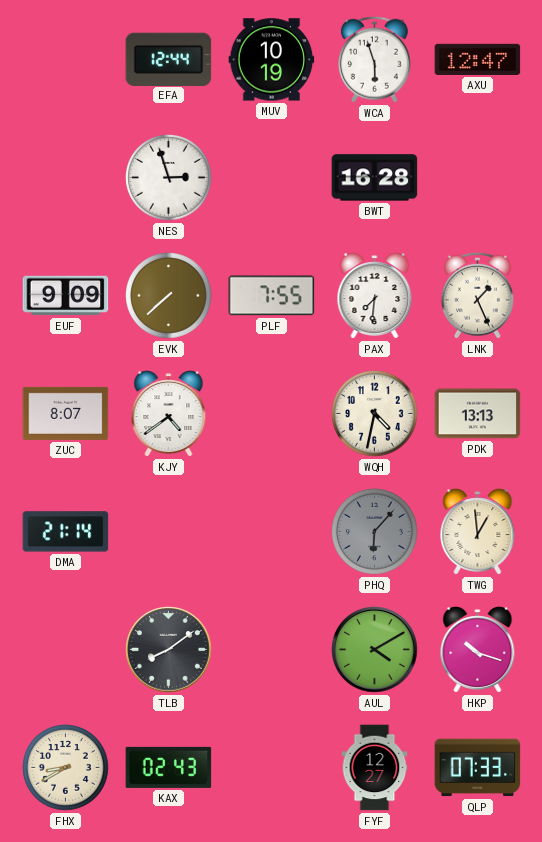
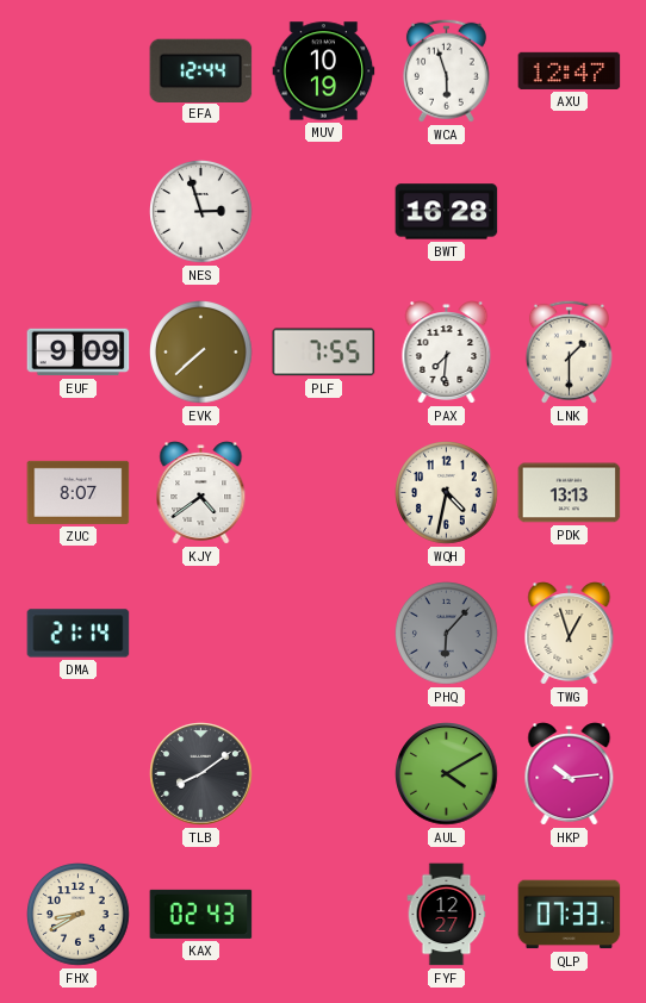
LNK: 1:26 -> 1:30
TWG: 12:59 -> 12:57
HKP: 10:18 -> 10:14
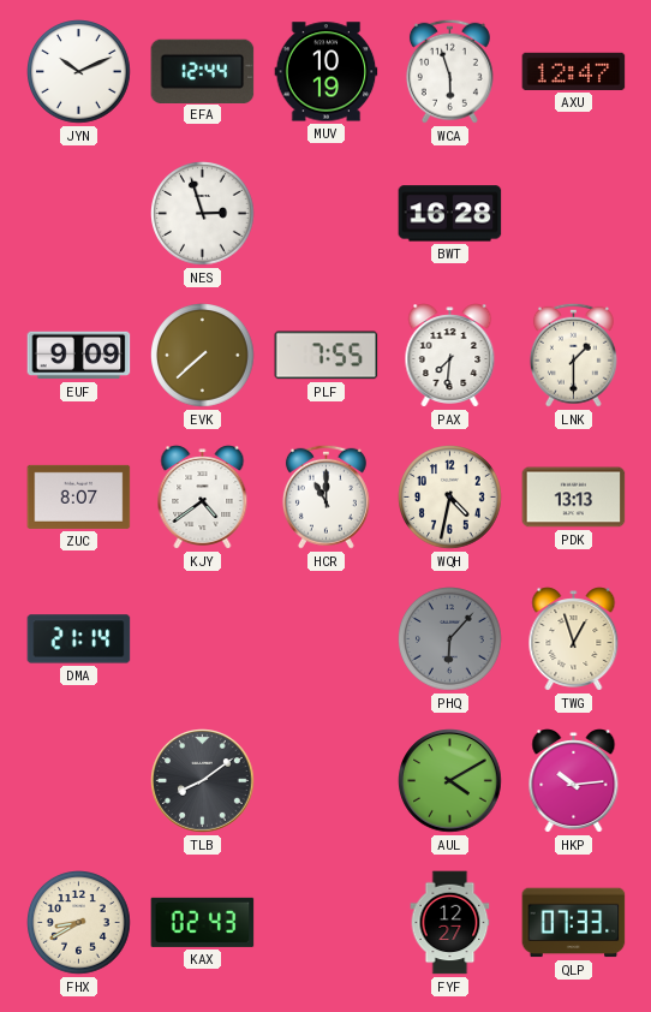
JYN: none -> 10:11
HCR: none -> 11:00
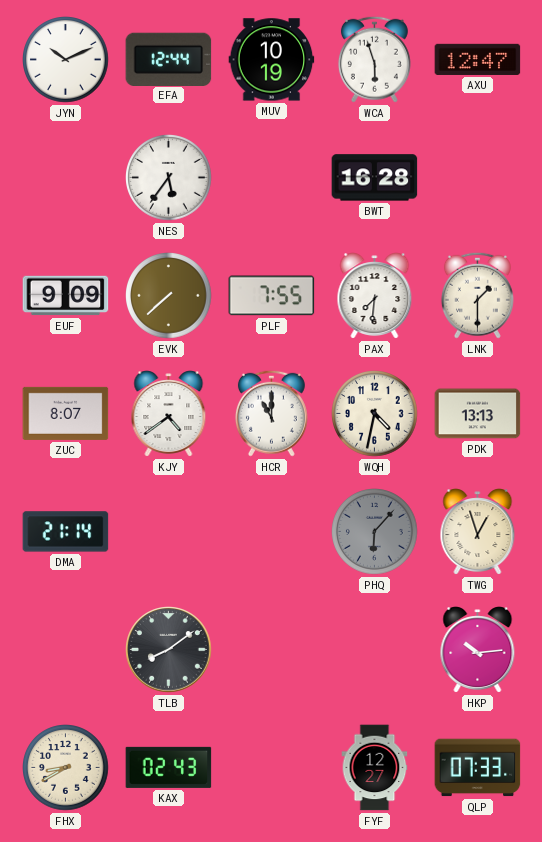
NES: 2:57 -> 5:36
AUL: 4:10 -> none
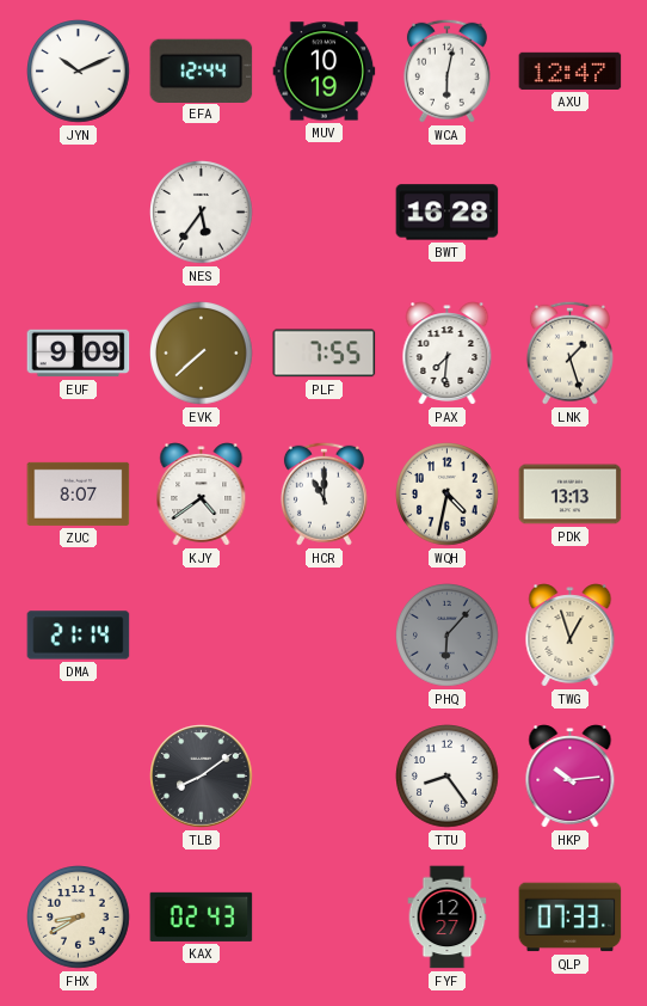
WCA: 5:57 -> 6:02
LNK: 1:30 -> 1:27
TTU: none -> 8:24
